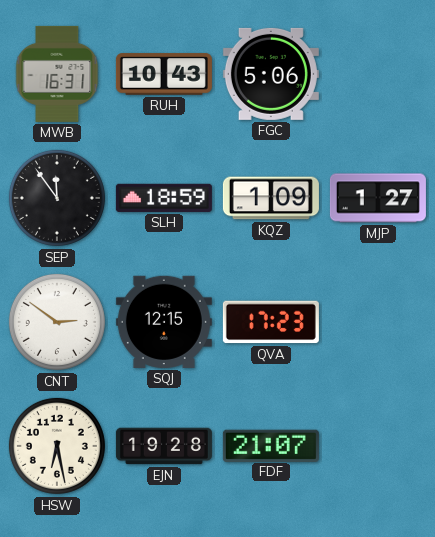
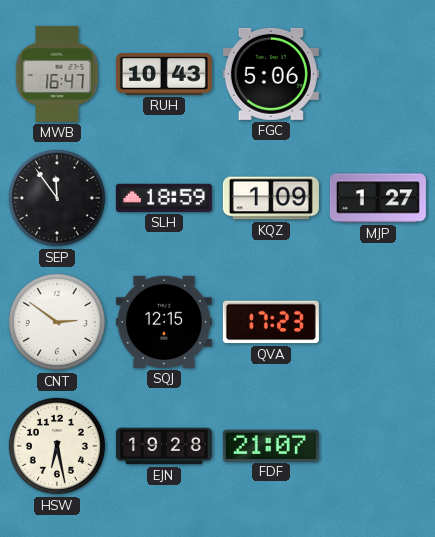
MWB: 16:31 -> 16:47
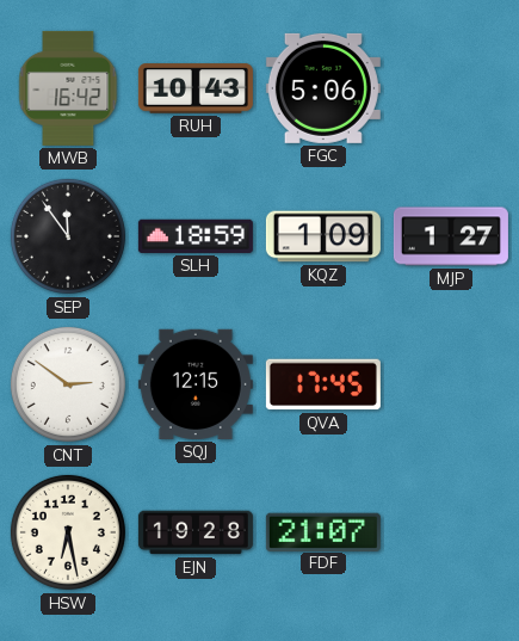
MWB: 16:47 -> 16:42
QVA: 17:23 -> 17:45
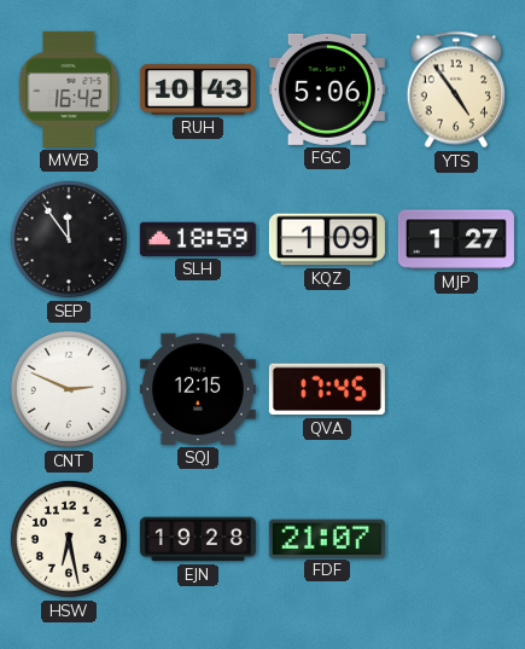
YTS: none -> 4:54
CNT: 2:51 -> 2:49
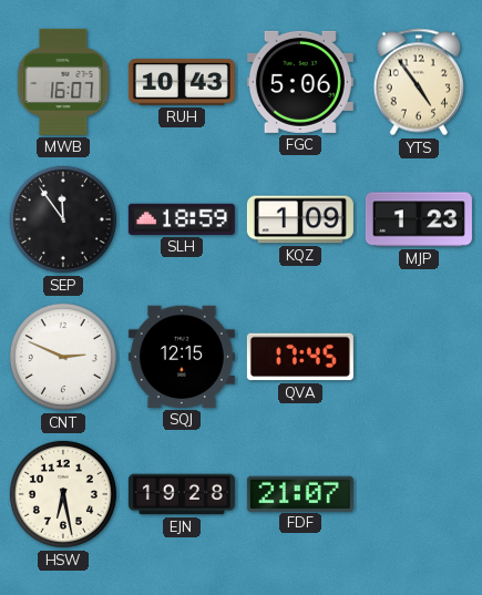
MWB: 16:42 -> 16:07
MJP: 1:27 -> 1:23
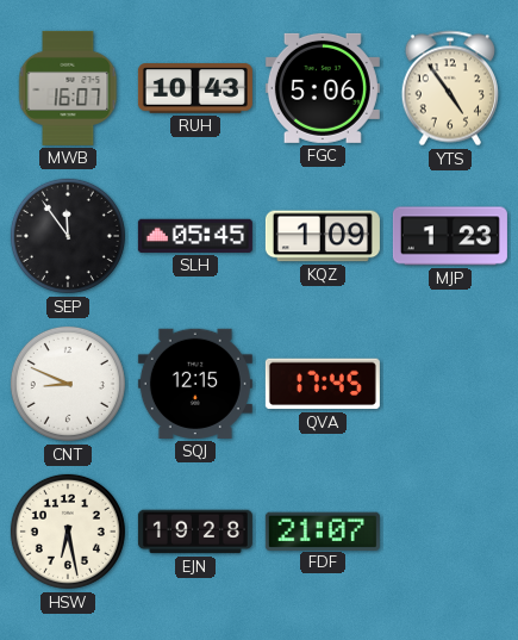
SLH: 18:59 -> 05:45
CNT: 2:49 -> 8:49
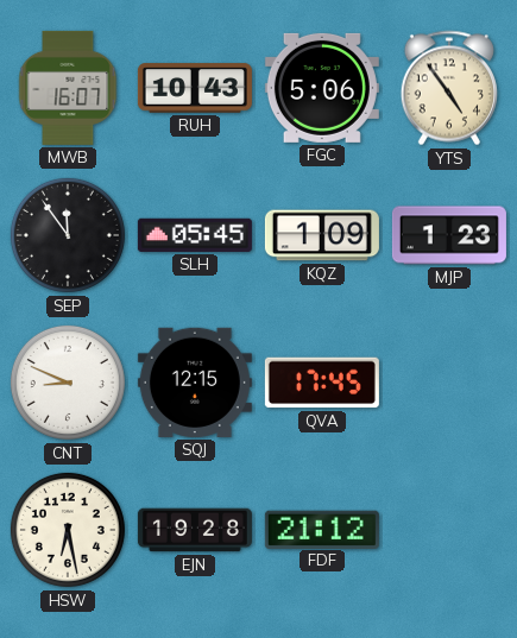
FDF: 21:07 -> 21:12
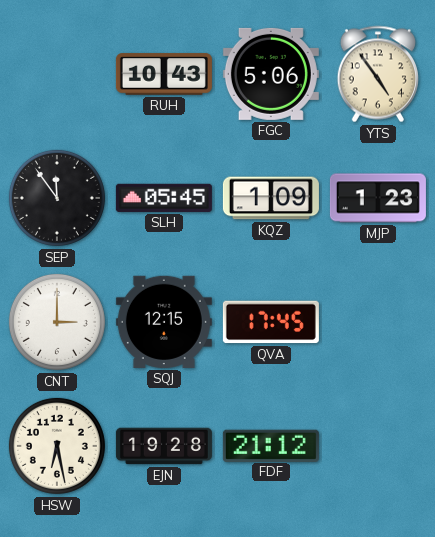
MWB: 16:07 -> none
CNT: 8:49 -> 3:00
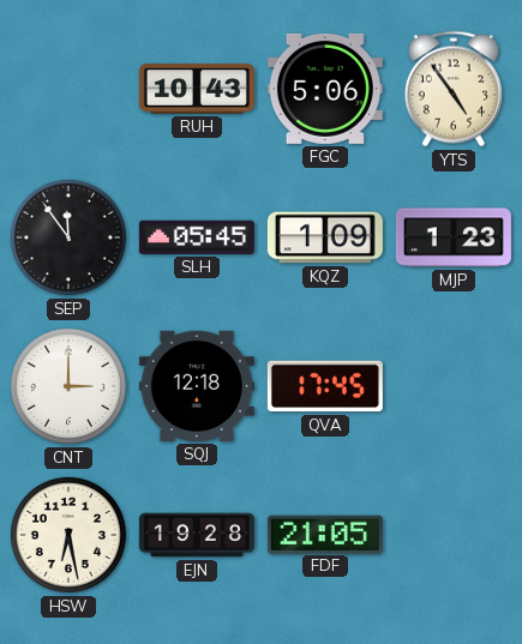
SQJ: 12:15 -> 12:18
FDF: 21:12 -> 21:05
